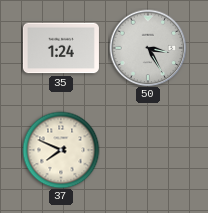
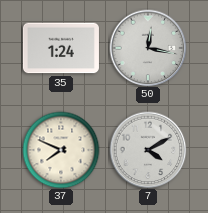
50: 3:25 -> 12:17
7: none -> 4:10
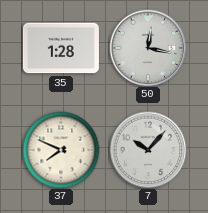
35: 1:24 -> 1:28
7: 4:10 -> 10:07
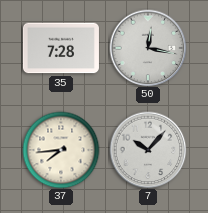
35: 1:28 -> 7:28
37: 7:49 -> 7:44
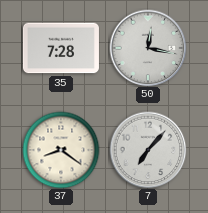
37: 7:44 -> 8:21
7: 10:07 -> 7:07
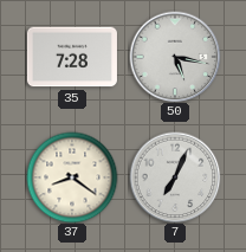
50: 12:17 -> 5:17
7: 7:07 -> 7:04
